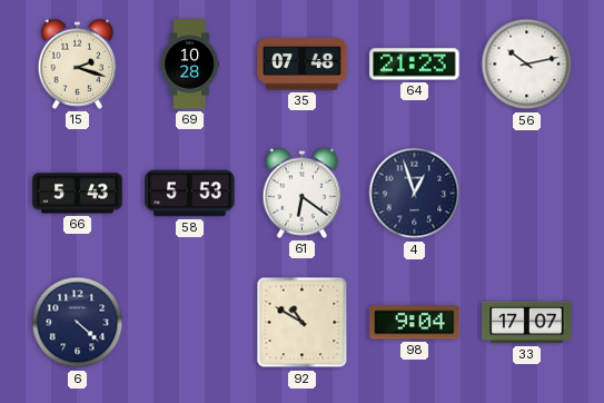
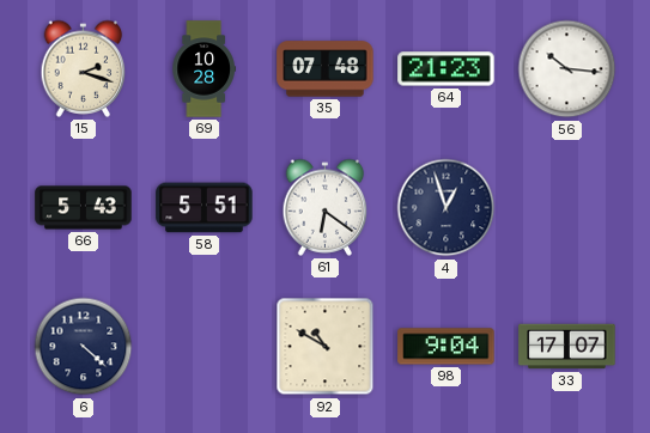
56: 10:13 -> 10:16
58: 5:53 -> 5:51
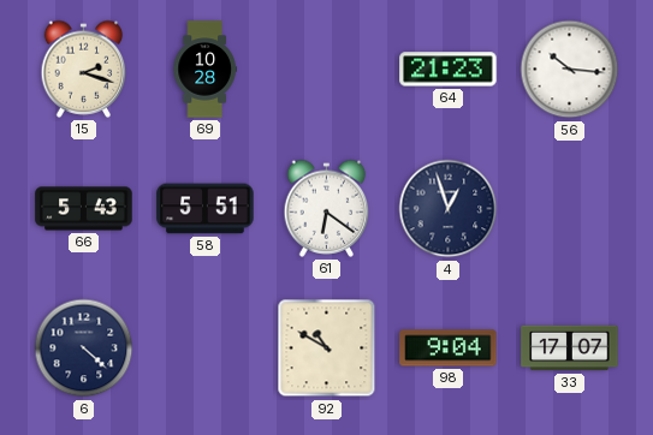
35: 07:48 -> none
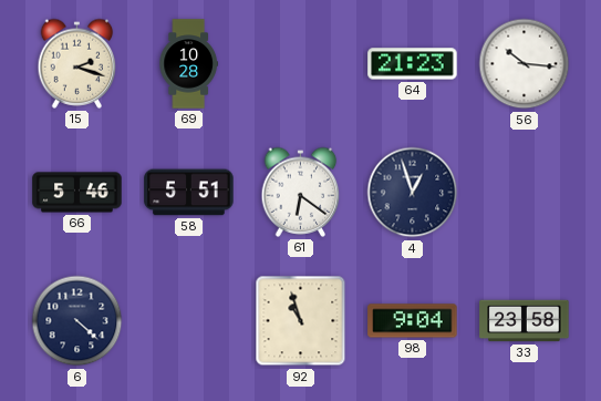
66: 5:43 -> 5:46
92: 10:50 -> 10:57
33: 17:07 -> 23:58
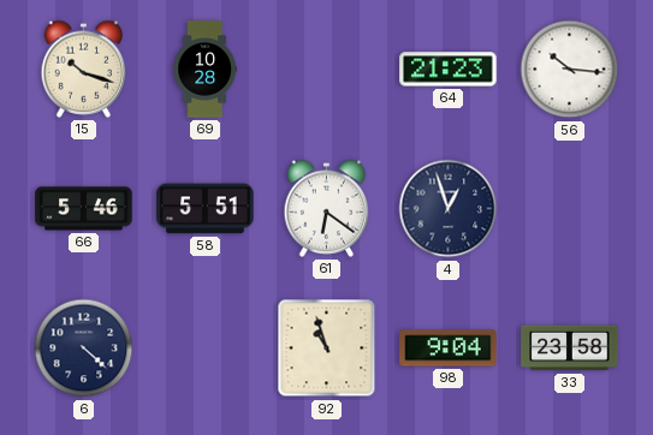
15: 2:18 -> 10:18
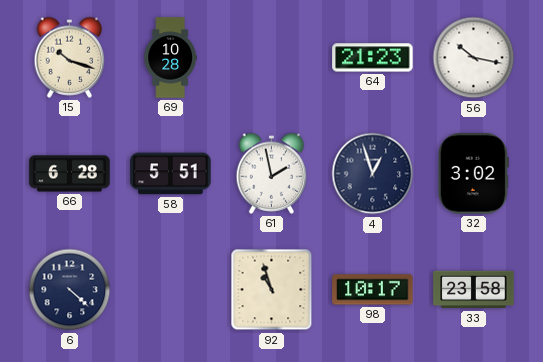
56: 10:16 -> 10:17
66: 5:46 -> 6:28
61: 6:21 -> 1:58
32: none -> 3:02
98: 9:04 -> 10:17
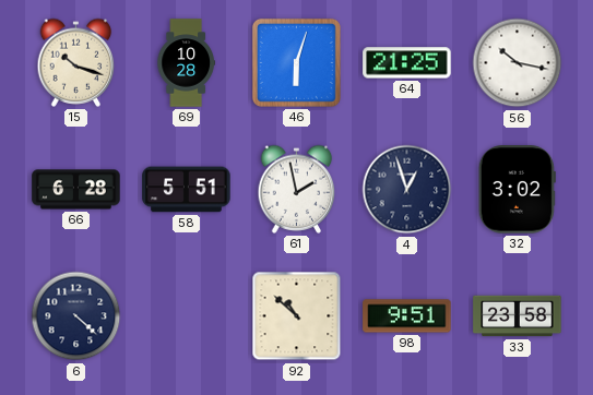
46: none -> 6:03
64: 21:23 -> 21:25
92: 10:57 -> 10:52
98: 10:17 -> 9:51
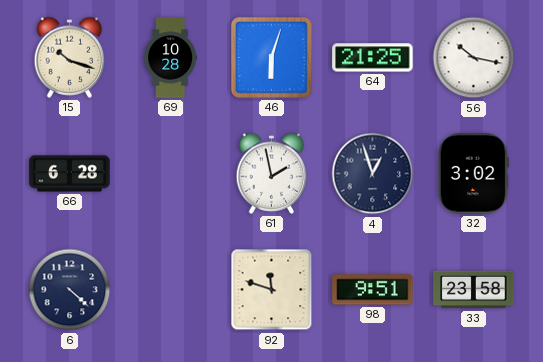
58: 5:51 -> none
92: 10:52 -> 11:48
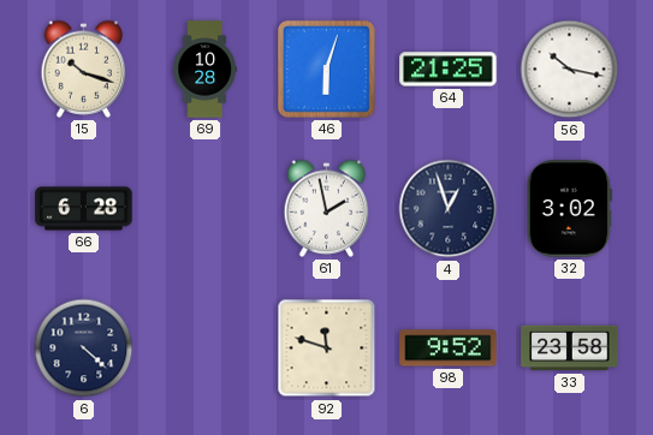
98: 9:51 -> 9:52
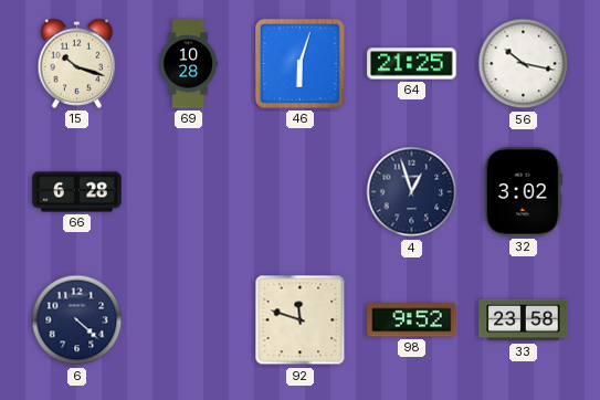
61: 1:58 -> none
